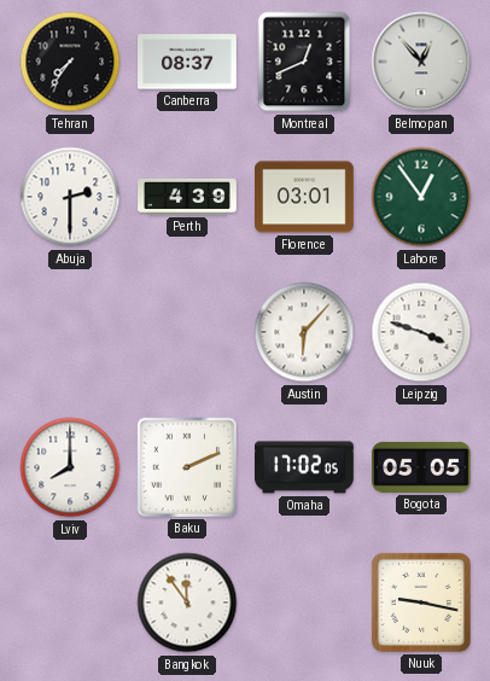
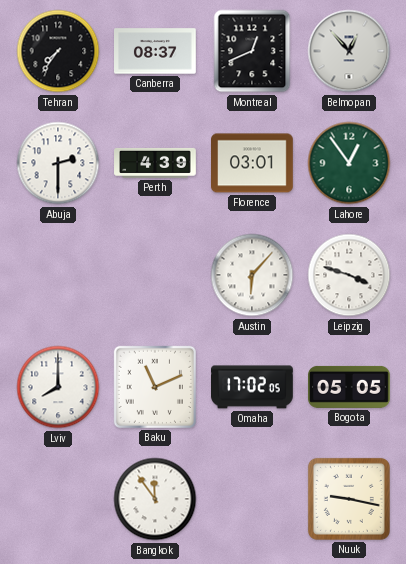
Baku: 2:11 -> 11:11
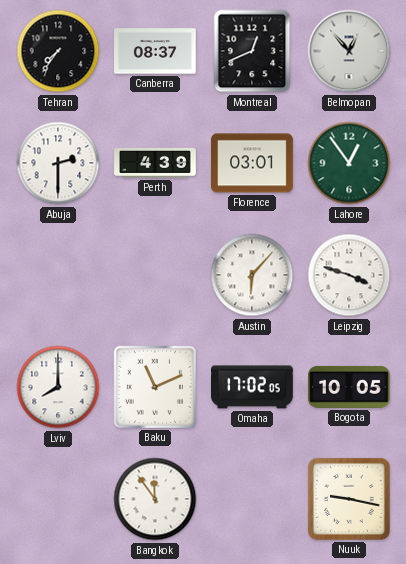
Bogota: 05:05 -> 10:05
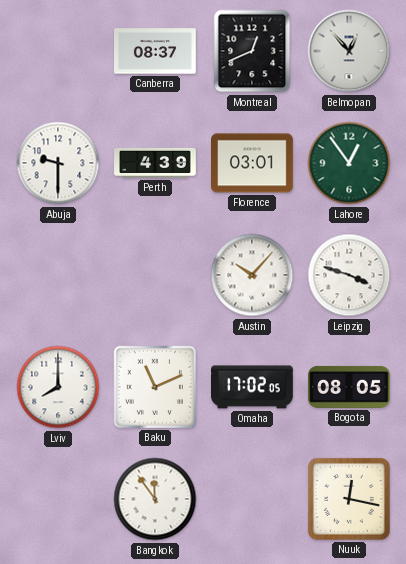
Tehran: 7:36 -> none
Abuja: 2:30 -> 9:30
Austin: 6:07 -> 10:07
Bogota: 10:05 -> 08:05
Nuuk: 9:17 -> 12:17
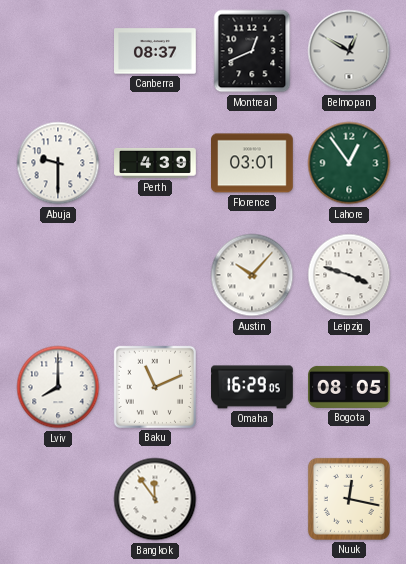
Belmopan: 12:53 -> 12:50
Omaha: 17:02 -> 16:29
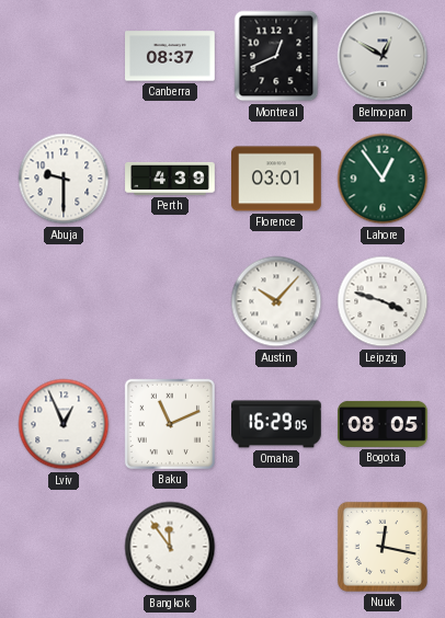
Lviv: 8:00 -> 12:56
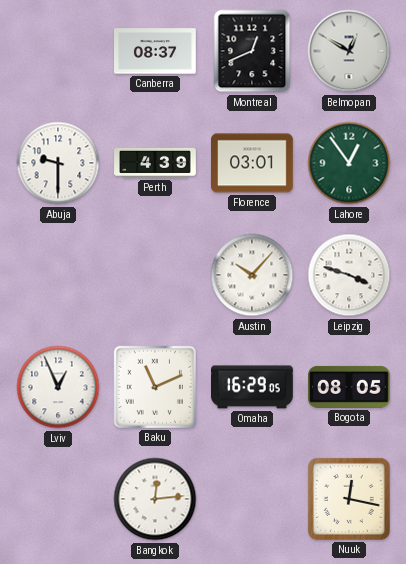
Bangkok: 11:54 -> 12:14
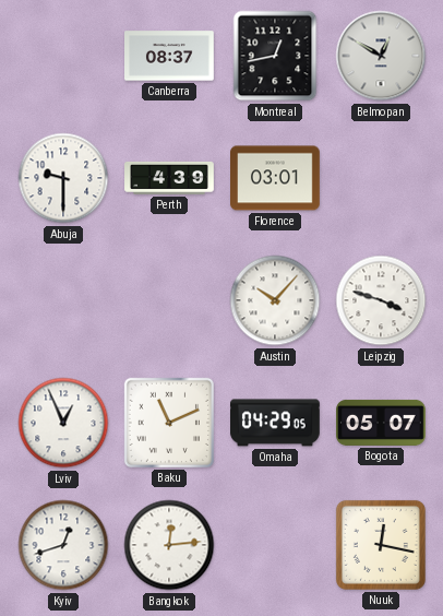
Montreal: 12:41 -> 12:43
Lahore: 12:54 -> none
Omaha: 16:29 -> 04:29
Bogota: 08:05 -> 05:07
Kyiv: none -> 12:42
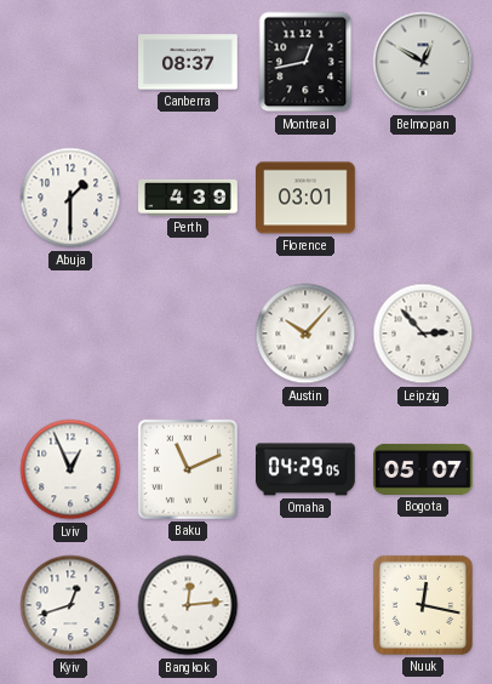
Abuja: 9:30 -> 1:30
Leipzig: 3:48 -> 2:53
